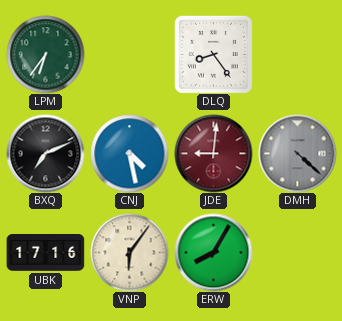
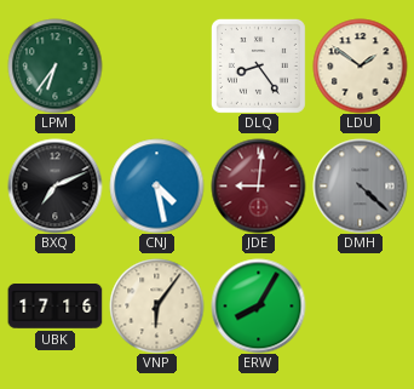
LDU: none -> 1:51
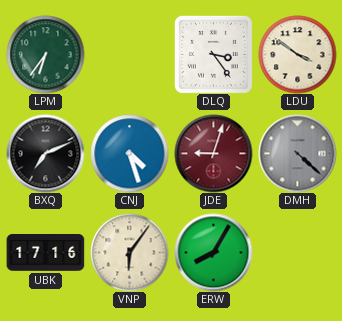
DLQ: 8:24 -> 3:24
LDU: 1:51 -> 3:51
CNJ: 4:28 -> 4:27
JDE: 9:01 -> 9:03
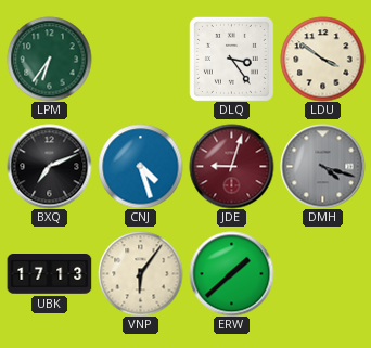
DMH: 4:22 -> 4:18
UBK: 17:16 -> 17:13
ERW: 8:05 -> 1:38
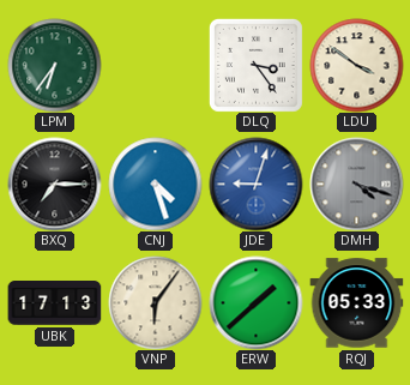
BXQ: 7:11 -> 7:15
JDE dial: burgundy -> blue
RQJ: none -> 05:33
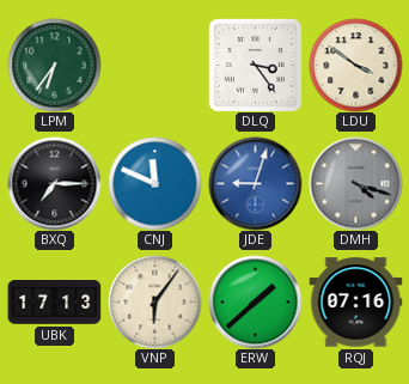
CNJ: 4:27 -> 11:49
RQJ: 05:33 -> 07:16
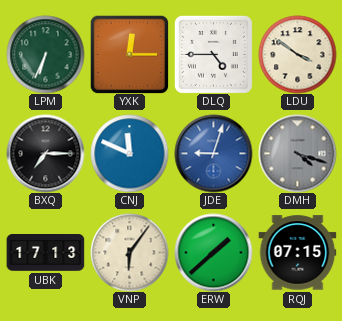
LPM: 6:36 -> 6:34
YXK: none -> 12:15
DLQ: 3:24 -> 4:45
RQJ: 07:16 -> 07:15
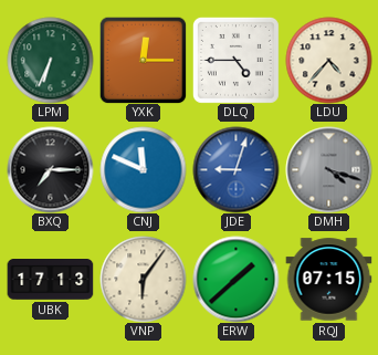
LDU: 3:51 -> 4:37
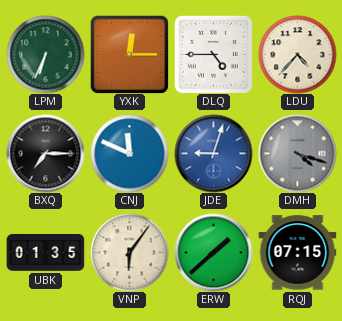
UBK: 17:13 -> 01:35
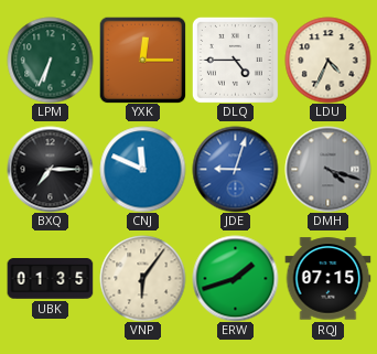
LDU: 4:37 -> 4:34
ERW: 1:38 -> 1:42
